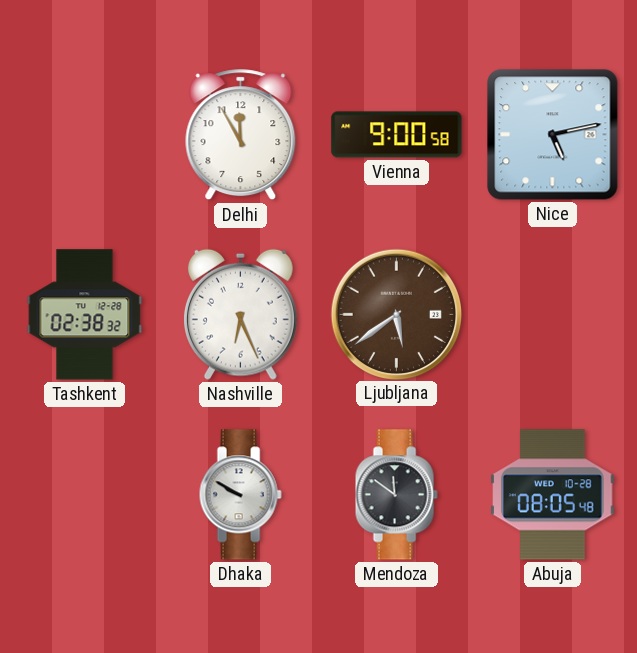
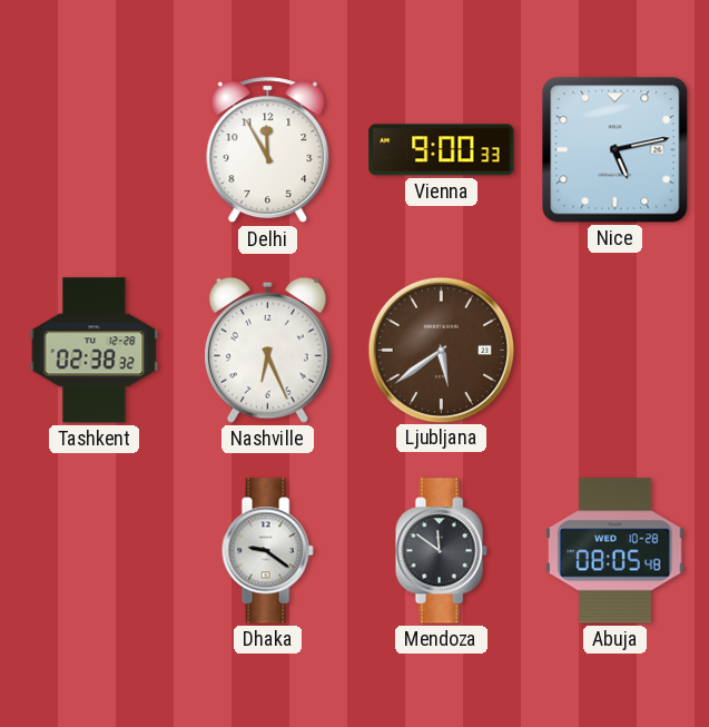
Vienna: 9:00:58 -> 9:00:33
Dhaka: 9:50 -> 9:21
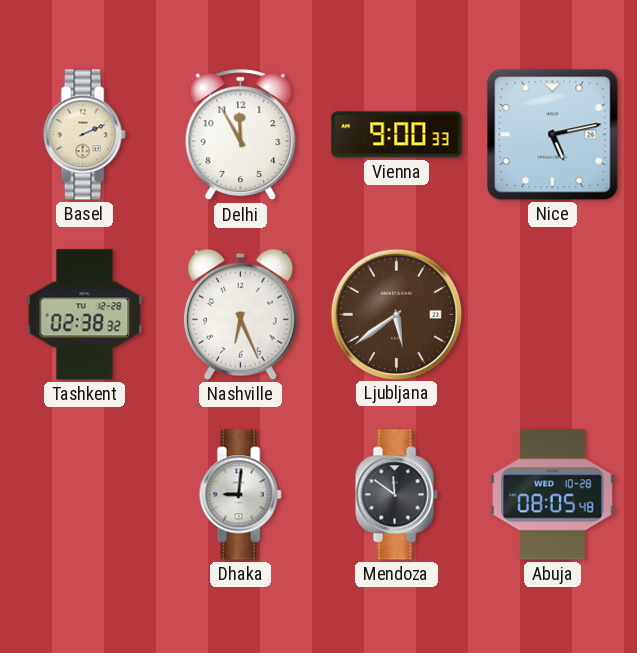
Basel: none -> 2:11
Dhaka: 9:21 -> 9:01
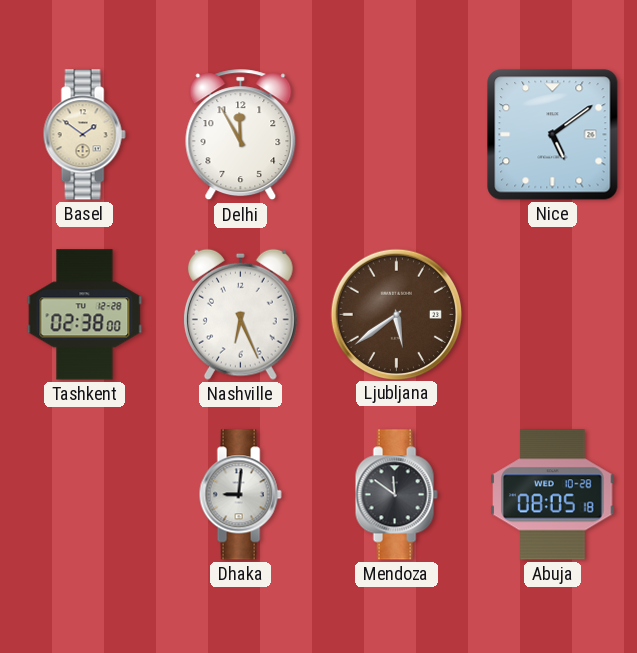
Basel: 2:11 -> 1:51
Vienna: 9:00 -> none
Nice: 5:13 -> 5:09
Tashkent: 02:38:32 -> 02:38:00
Abuja: 08:05:48 -> 08:05:18
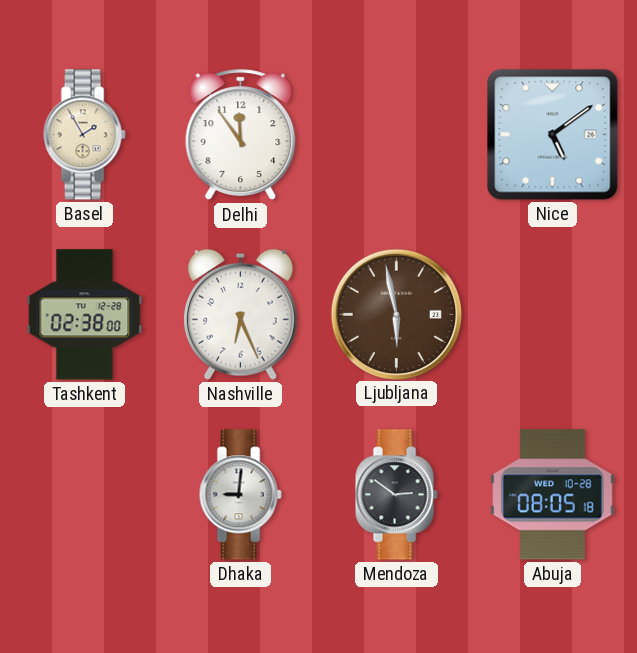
Basel: 1:51 -> 1:55
Delhi: 11:55 -> 11:54
Ljubljana: 5:39 -> 5:58
Mendoza: 11:51 -> 2:51
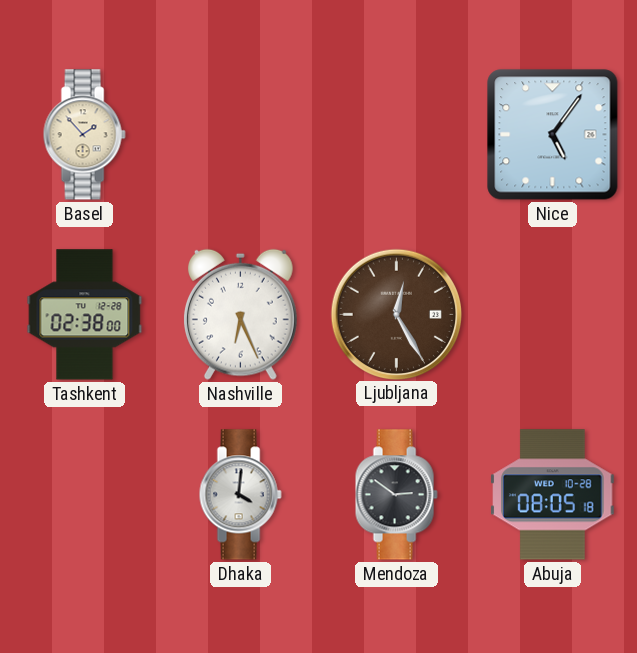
Basel: 1:55 -> 1:53
Delhi: 11:54 -> none
Nice: 5:09 -> 5:06
Ljubljana: 5:58 -> 12:25
Dhaka: 9:01 -> 4:01
